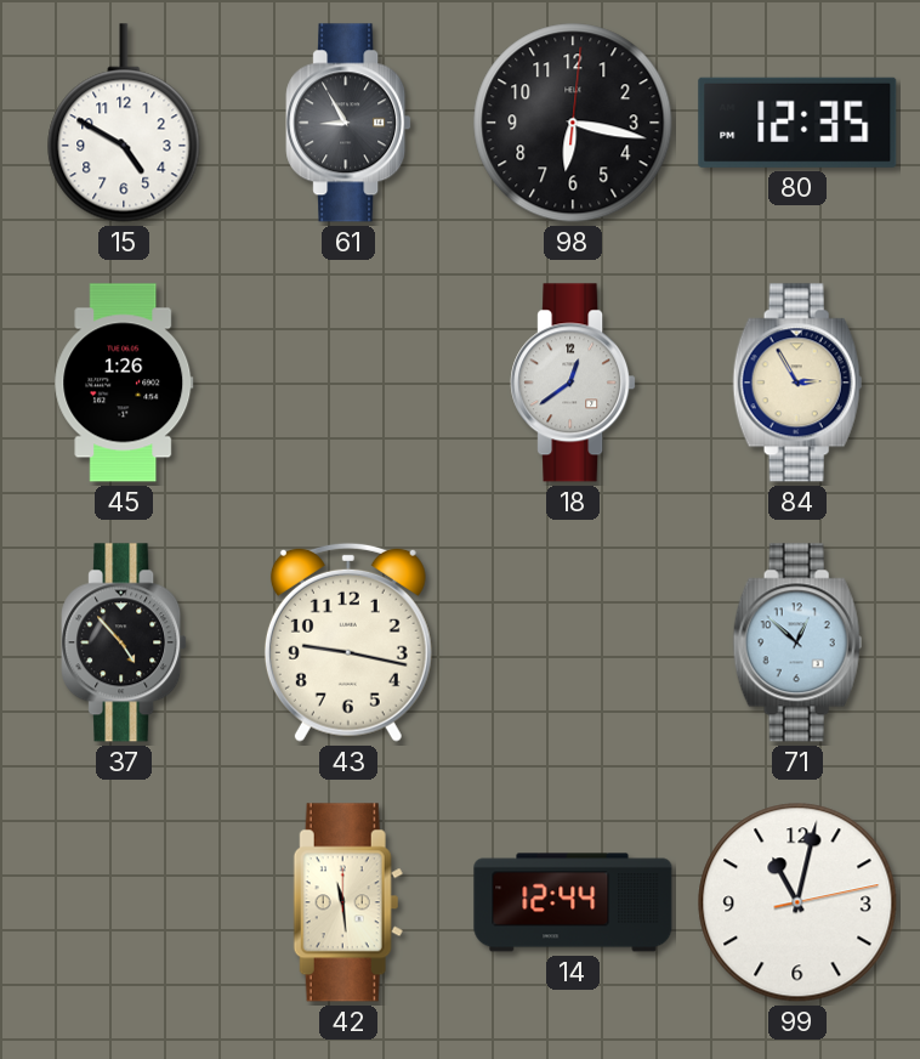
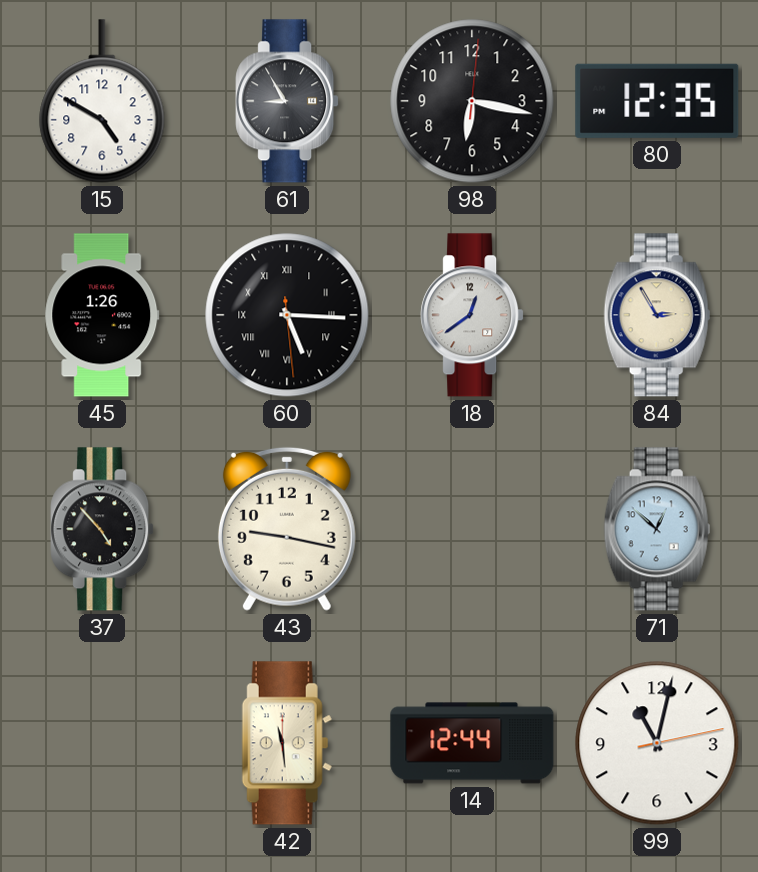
60: none -> 5:15
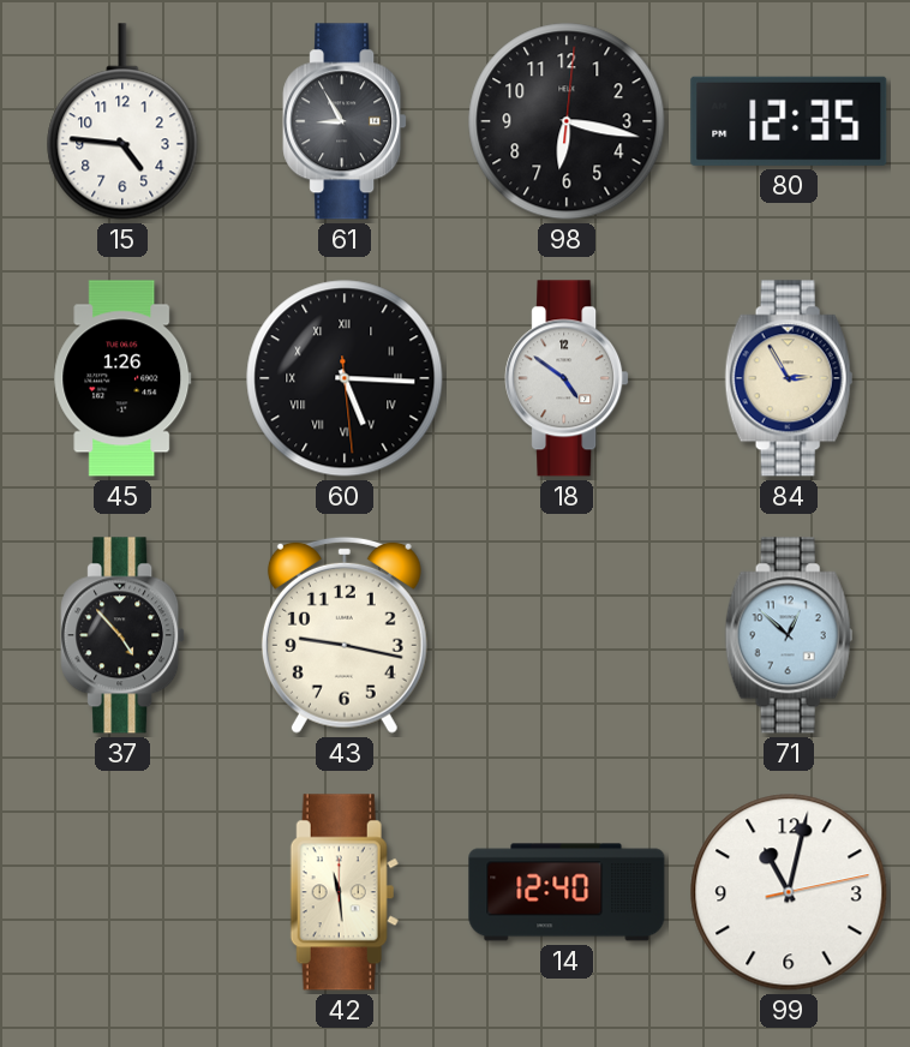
15: 4:50 -> 4:46
18: 12:39 -> 4:51
14: 12:44 -> 12:40
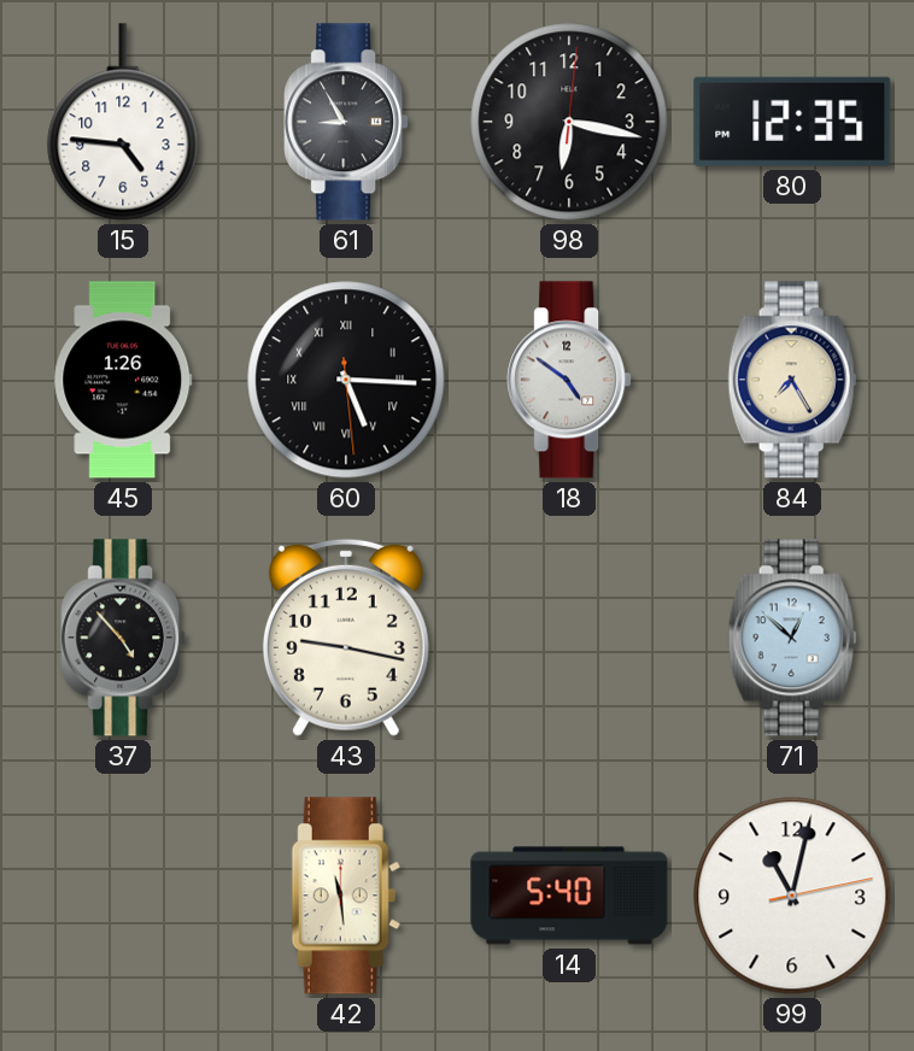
84: 2:55 -> 7:25
14: 12:40 -> 5:40
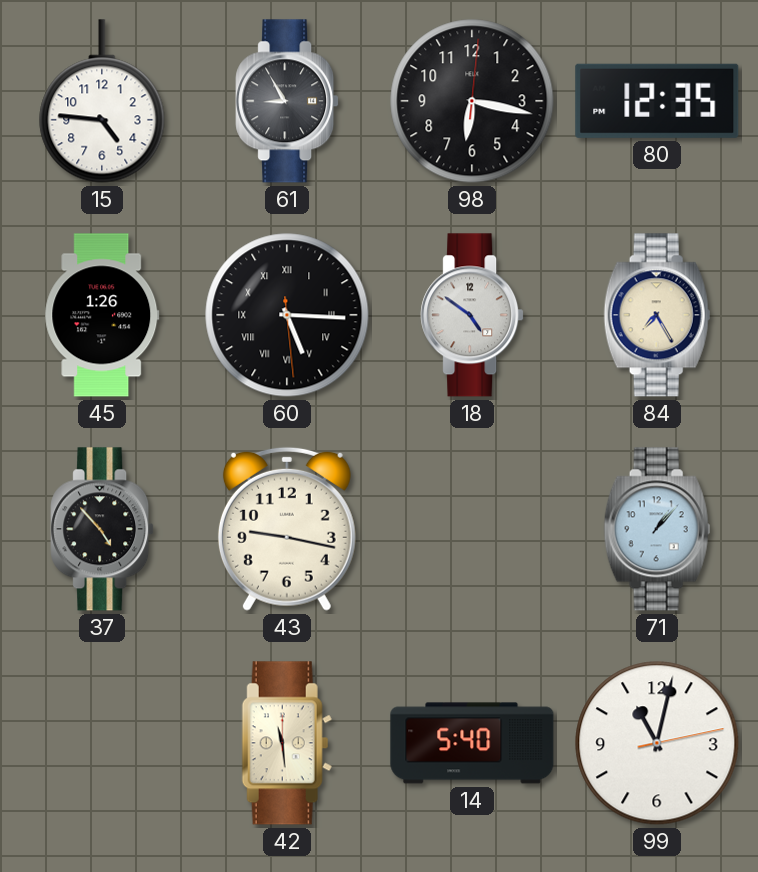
71: 12:52 -> 1:07
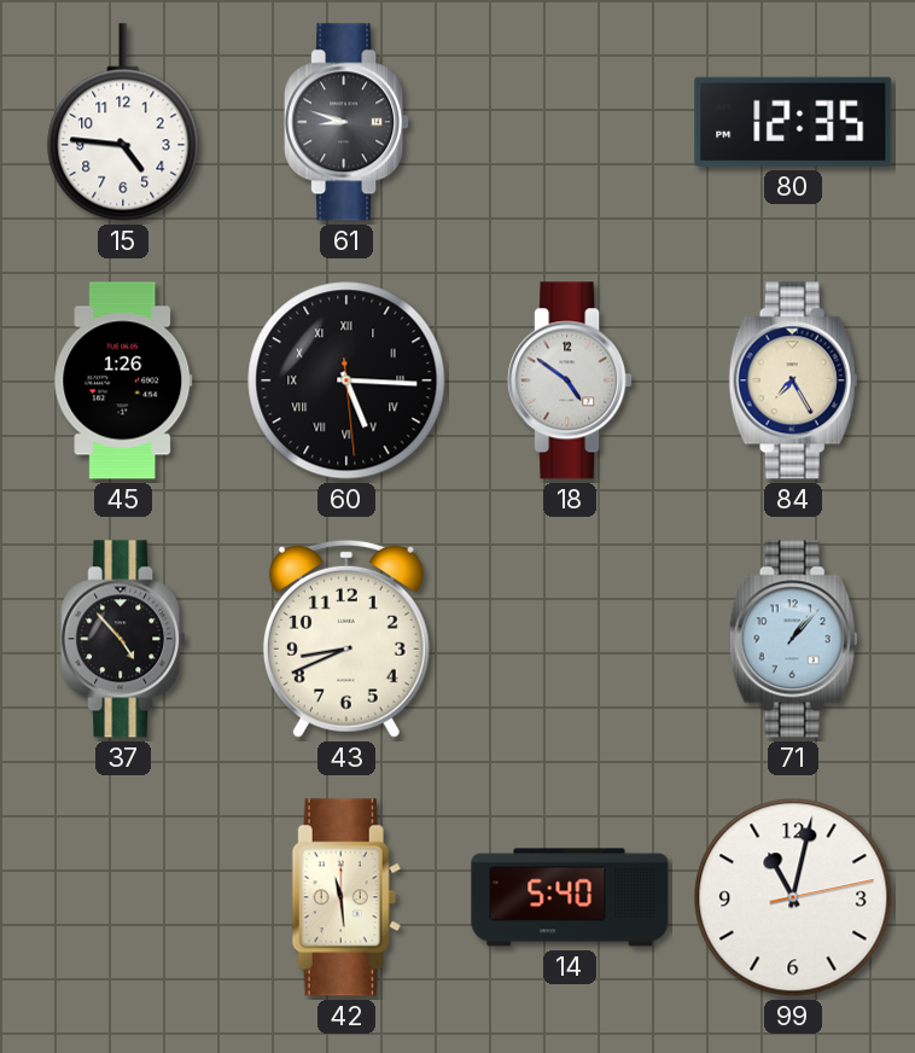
61: 8:55 -> 8:48
98: 6:17 -> none
43: 9:17 -> 8:41
